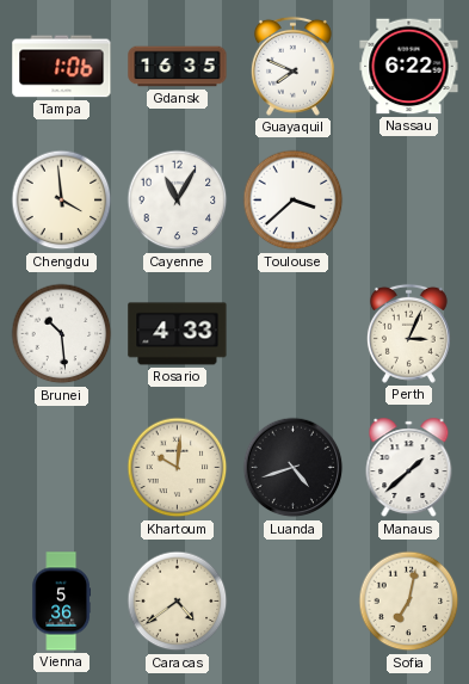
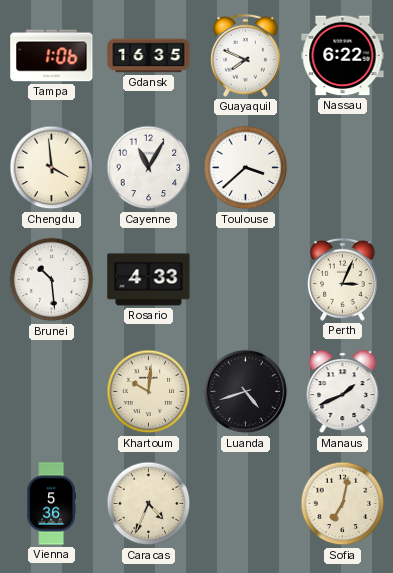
Manaus: 1:38 -> 1:41
Caracas: 4:39 -> 4:34
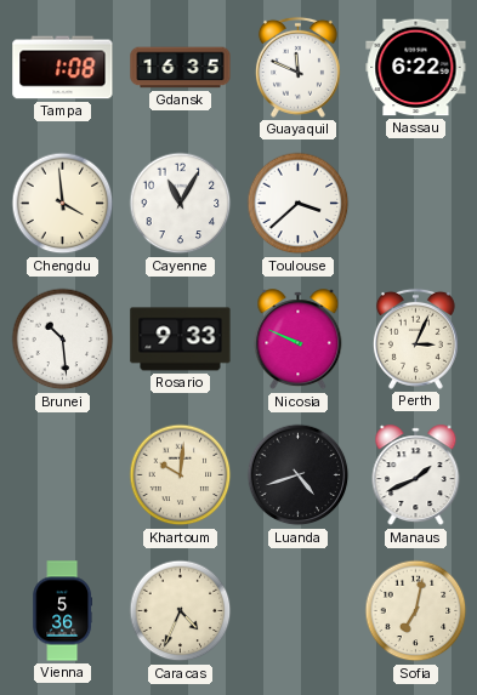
Tampa: 1:06 -> 1:08
Guayaquil: 7:49 -> 11:49
Rosario: 4:33 -> 9:33
Nicosia: none -> 9:49
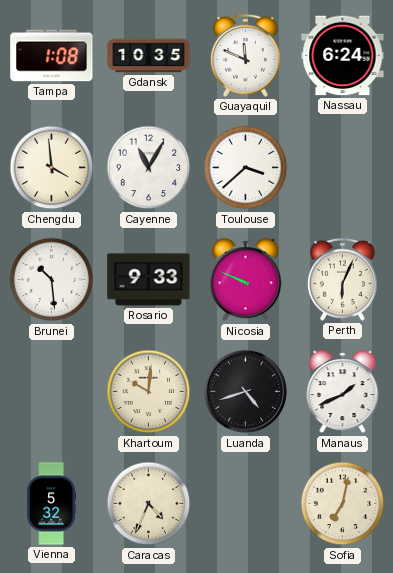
Gdansk: 16:35 -> 10:35
Nassau: 6:22 -> 6:24
Perth: 3:04 -> 6:04
Vienna: 5:36 -> 5:32
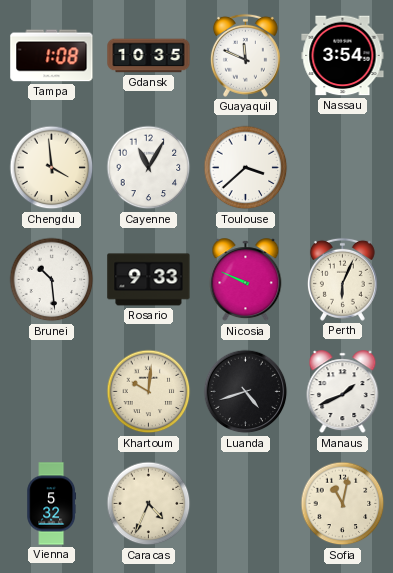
Nassau: 6:24 -> 3:54
Sofia: 7:02 -> 11:02
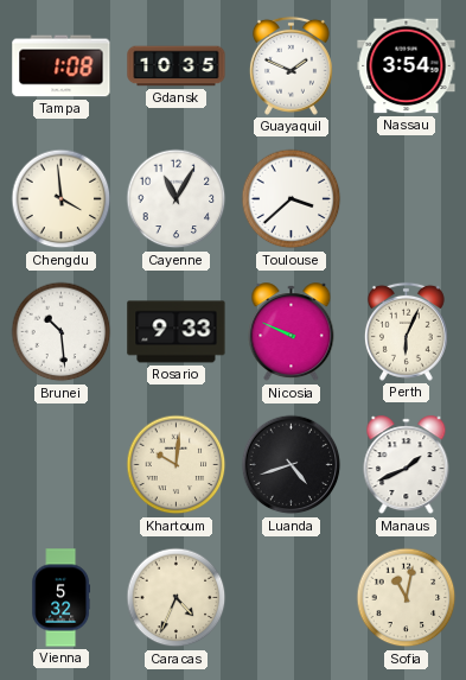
Guayaquil: 11:49 -> 1:49
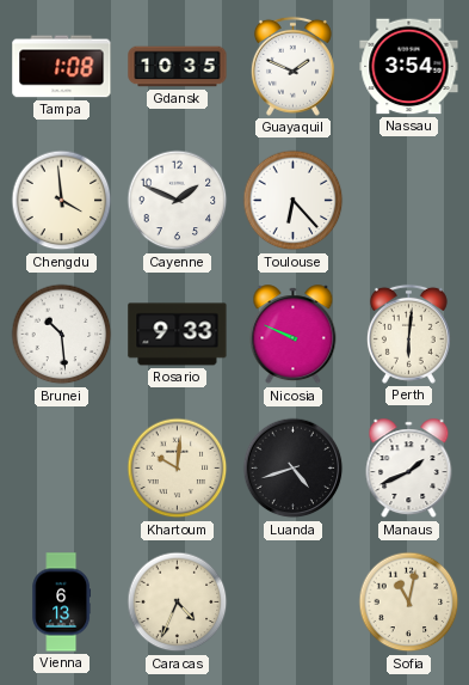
Cayenne: 11:05 -> 1:49
Toulouse: 3:38 -> 6:23
Perth: 6:04 -> 6:01
Vienna: 5:32 -> 6:13
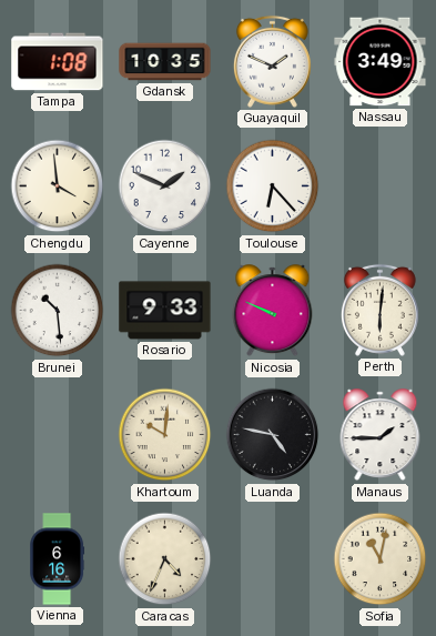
Nassau: 3:54 -> 3:49
Luanda: 4:42 -> 4:47
Manaus: 1:41 -> 1:45
Vienna: 6:13 -> 6:16
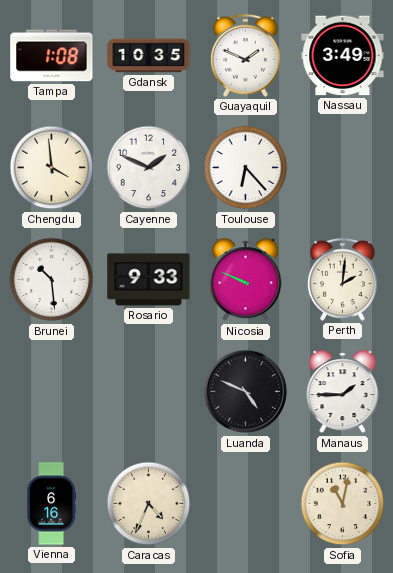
Perth: 6:01 -> 2:01
Khartoum: 10:01 -> none
Luanda: 4:47 -> 4:49
